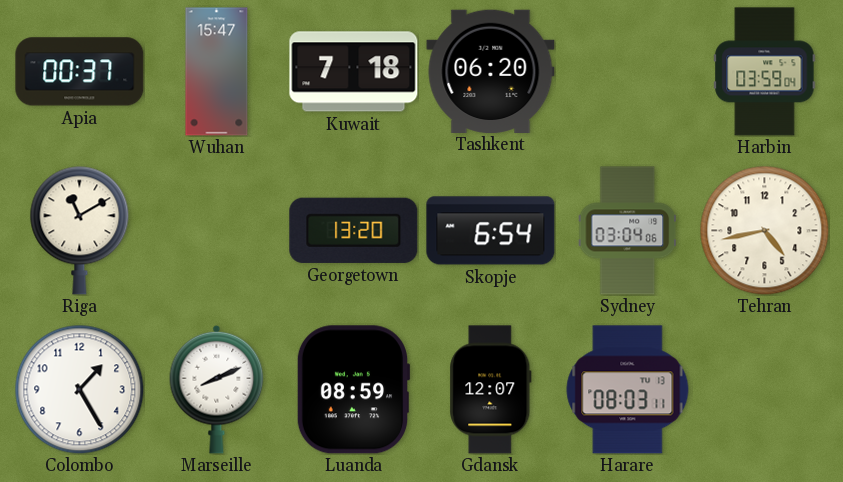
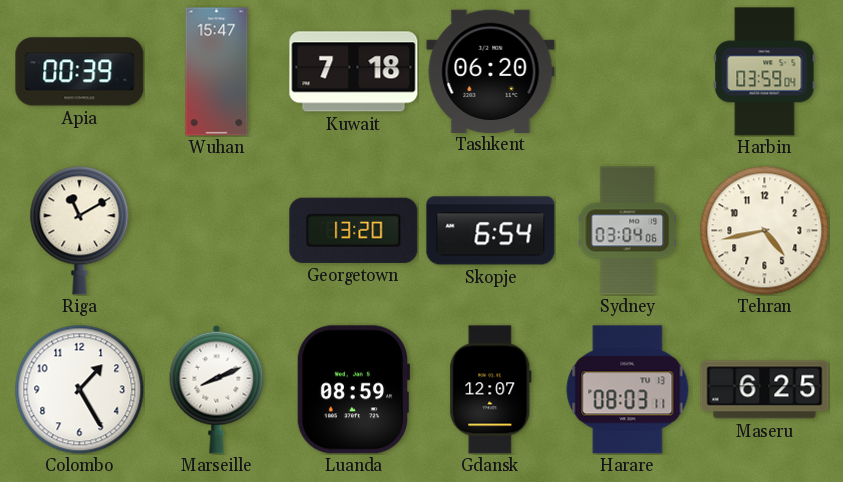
Apia: 00:37 -> 00:39
Maseru: none -> 6:25
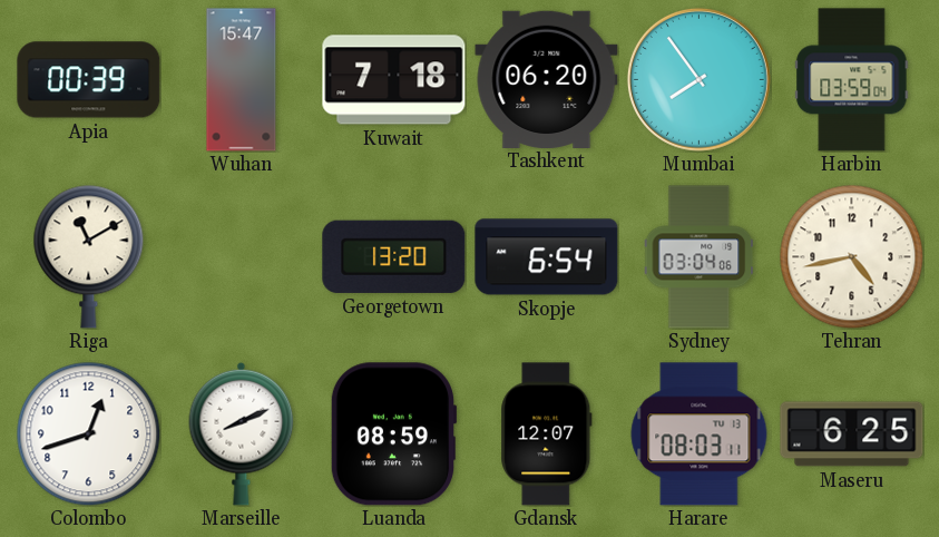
Mumbai: none -> 7:54
Colombo: 1:25 -> 12:42
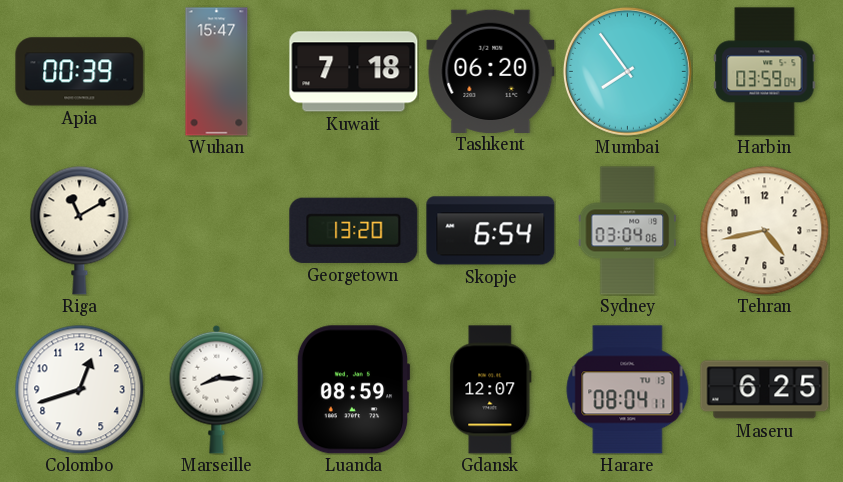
Marseille: 8:11 -> 8:15
Harare: 08:03 -> 08:04
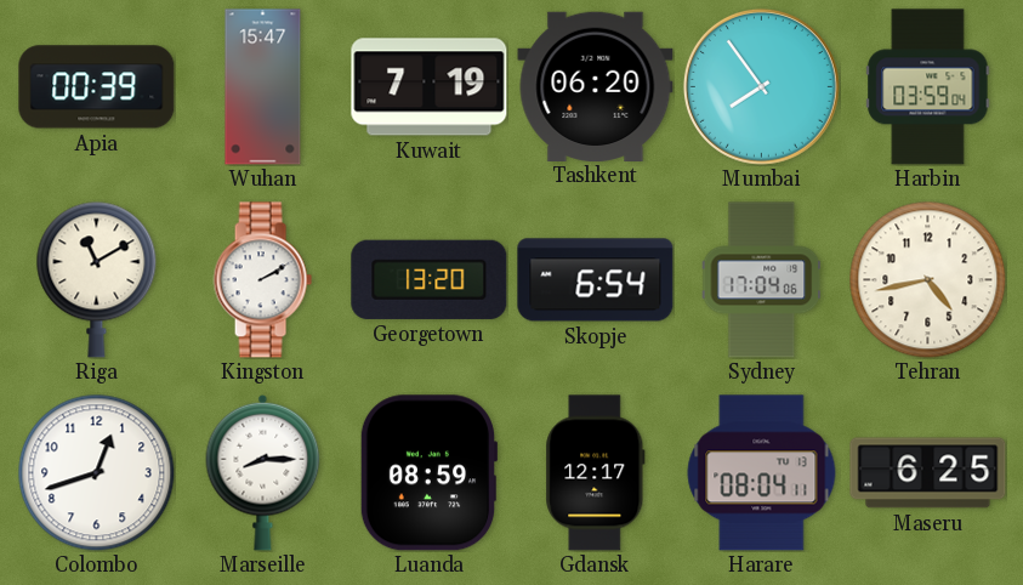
Kuwait: 7:18 -> 7:19
Kingston: none -> 2:10
Sydney: 03:04 -> 17:04
Gdansk: 12:07 -> 12:17
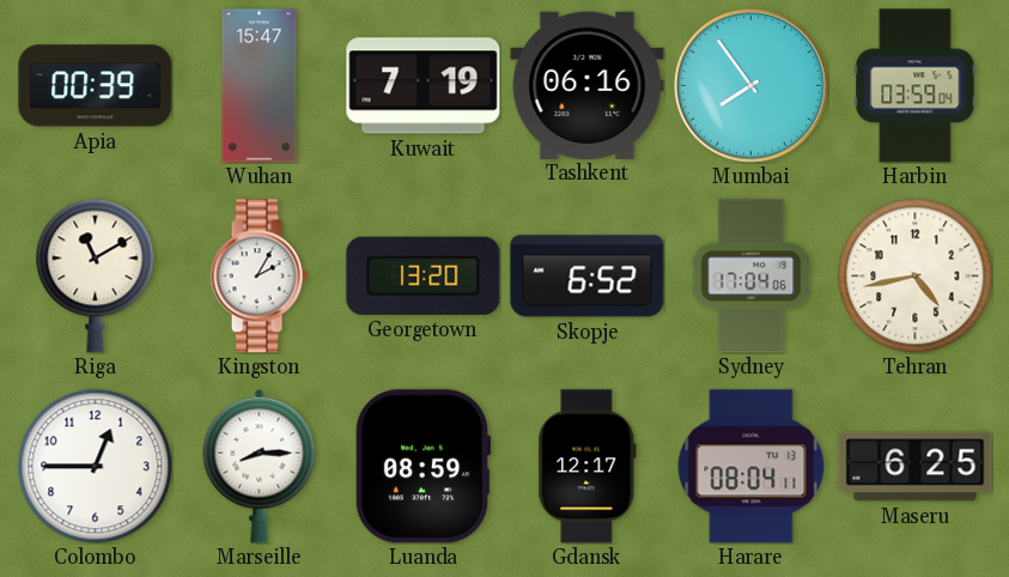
Tashkent: 06:20 -> 06:16
Kingston: 2:10 -> 2:05
Skopje: 6:54 -> 6:52
Colombo: 12:42 -> 12:45
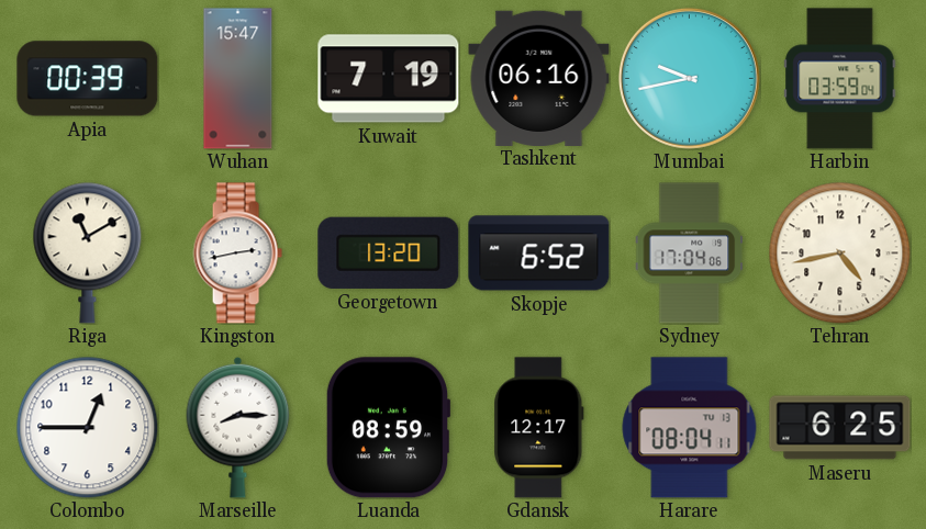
Mumbai: 7:54 -> 9:43
Kingston: 2:05 -> 2:43
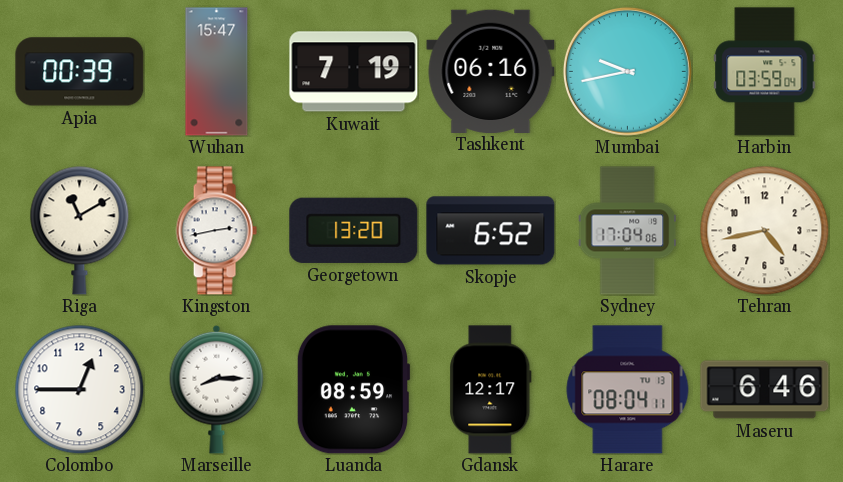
Maseru: 6:25 -> 6:46
